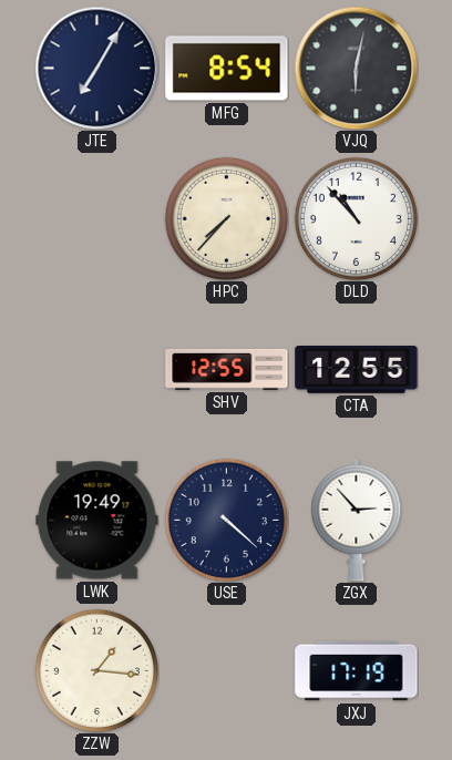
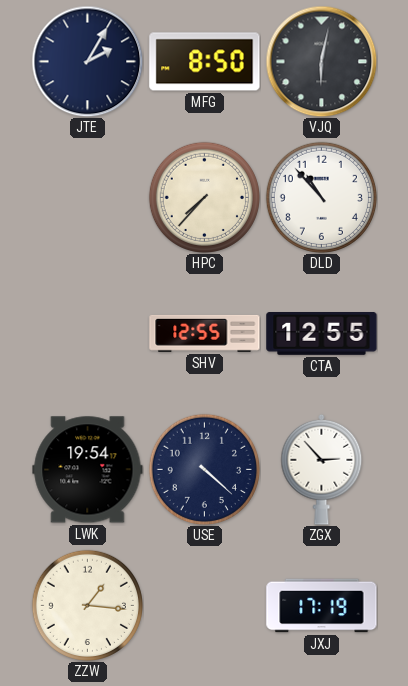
JTE: 7:05 -> 2:05
MFG: 8:54 -> 8:50
LWK: 19:49 -> 19:54
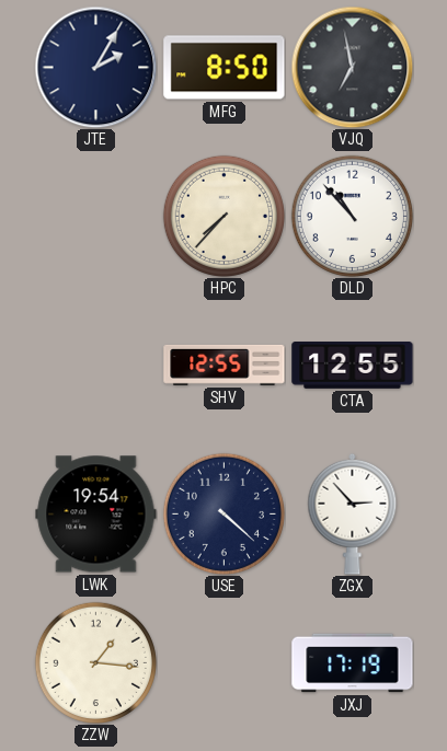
VJQ: 6:02 -> 6:58
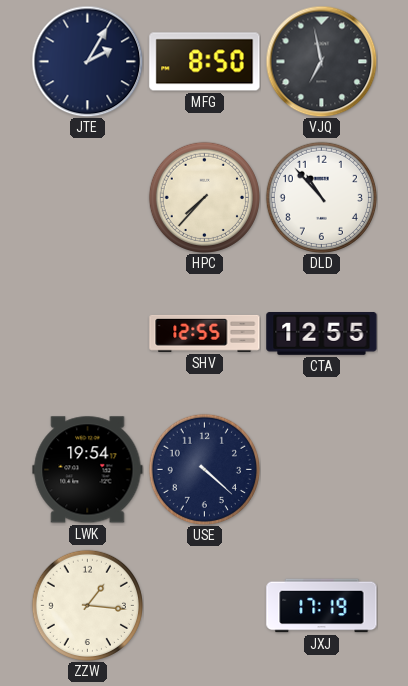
ZGX: 2:53 -> none
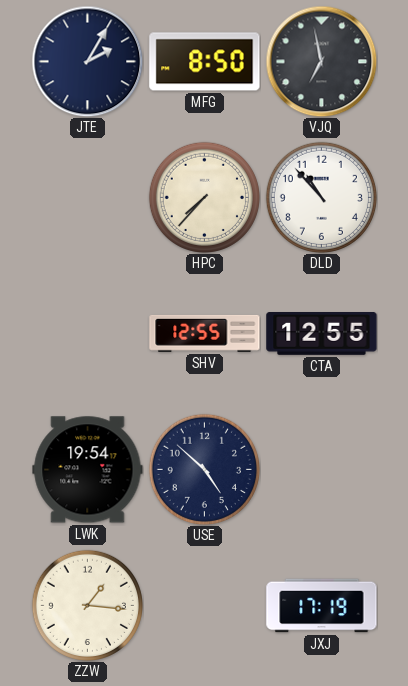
USE: 4:22 -> 4:52
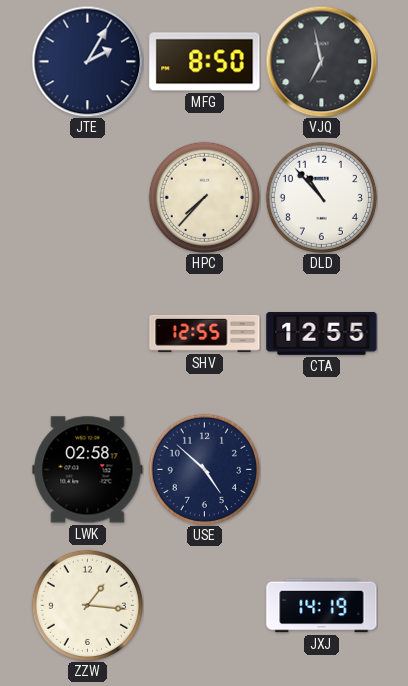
LWK: 19:54 -> 02:58
JXJ: 17:19 -> 14:19
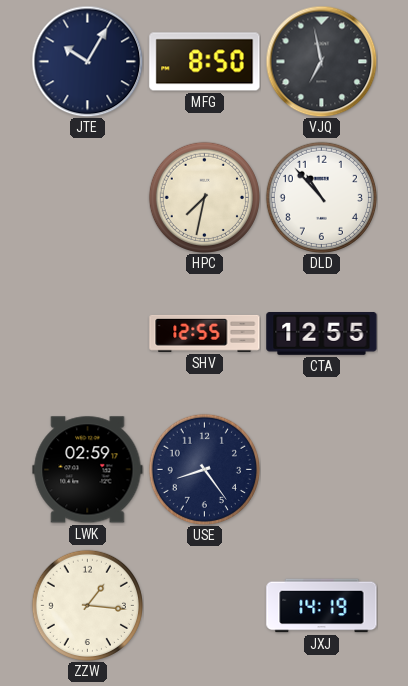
JTE: 2:05 -> 10:05
HPC: 7:37 -> 7:32
LWK: 02:58 -> 02:59
USE: 4:52 -> 8:24
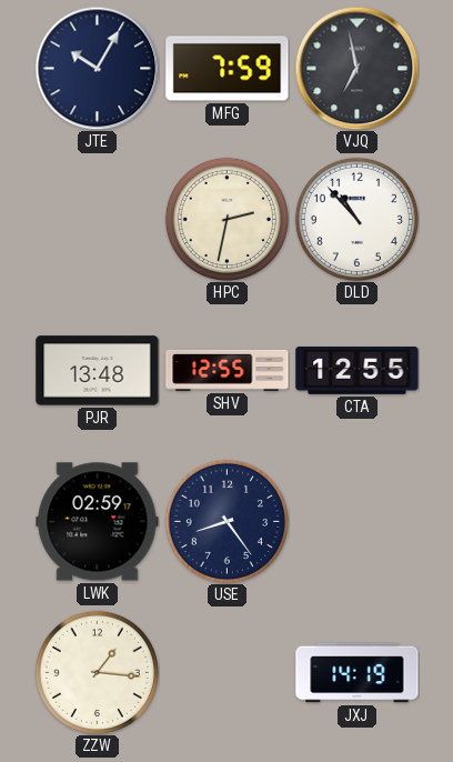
MFG: 8:50 -> 7:59
HPC: 7:32 -> 2:32
PJR: none -> 13:48
